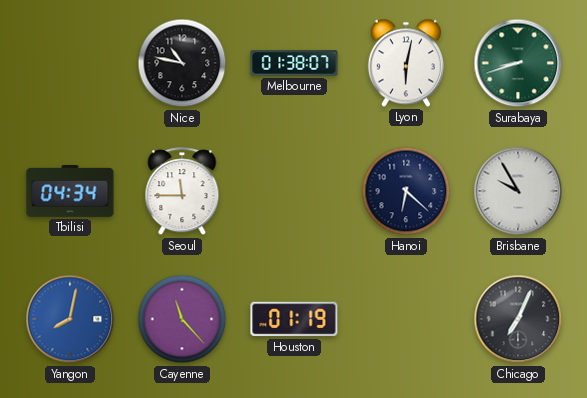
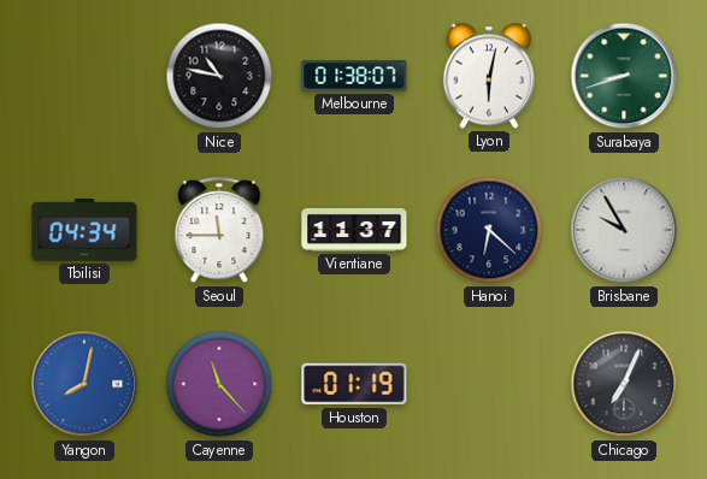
Vientiane: none -> 11:37
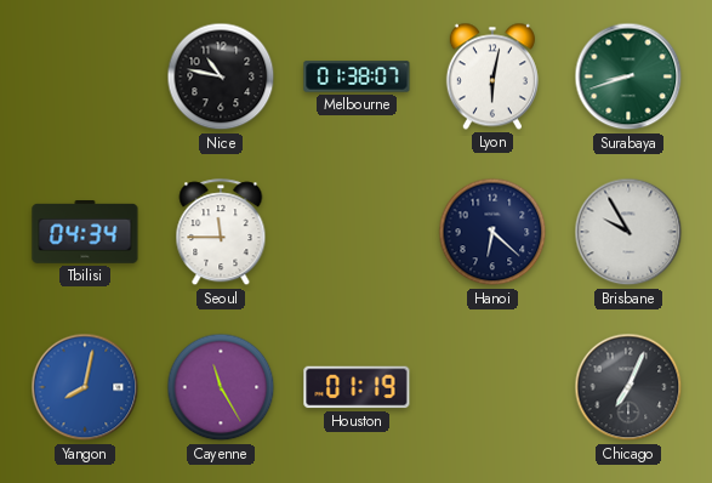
Vientiane: 11:37 -> none
Cayenne: 11:23 -> 11:25
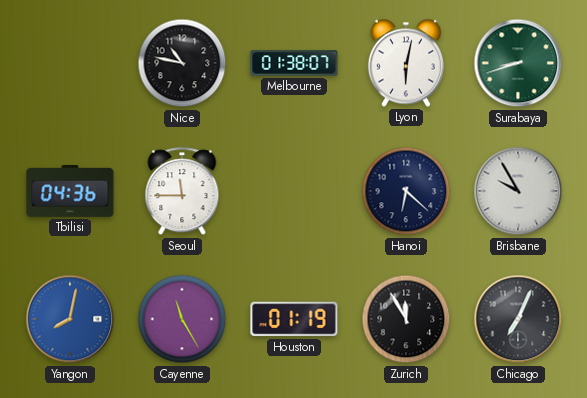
Tbilisi: 04:34 -> 04:36
Zurich: none -> 11:55
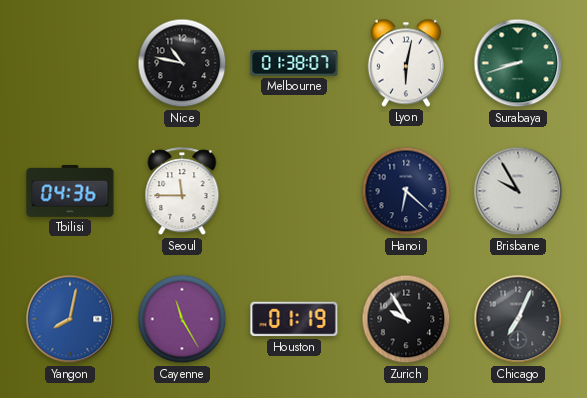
Zurich: 11:55 -> 9:55
